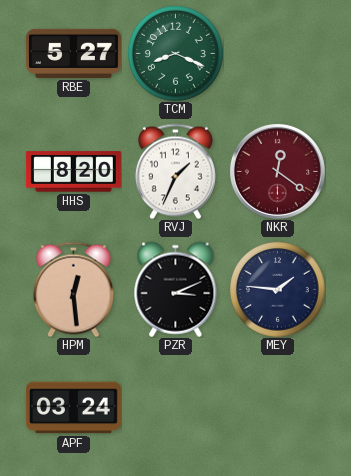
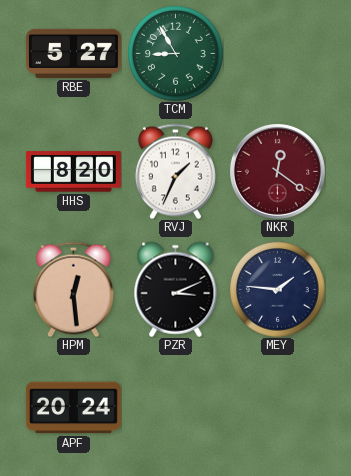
TCM: 8:19 -> 8:55
APF: 03:24 -> 20:24
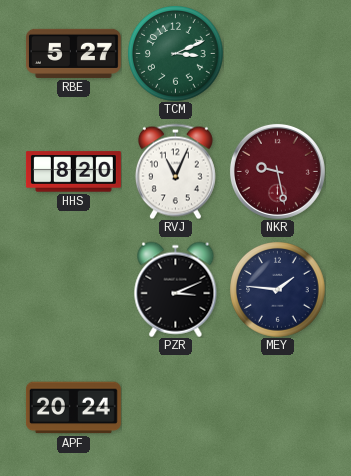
TCM: 8:55 -> 3:11
RVJ: 1:34 -> 11:04
NKR: 12:21 -> 9:28
HPM: 12:29 -> none
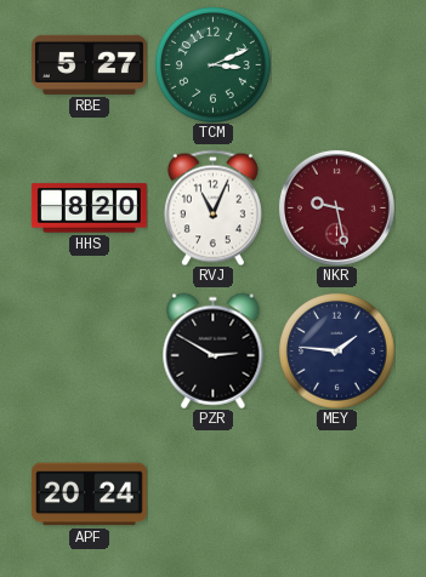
PZR: 3:11 -> 2:50
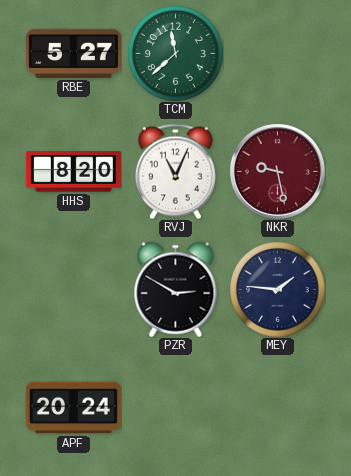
TCM: 3:11 -> 11:38
